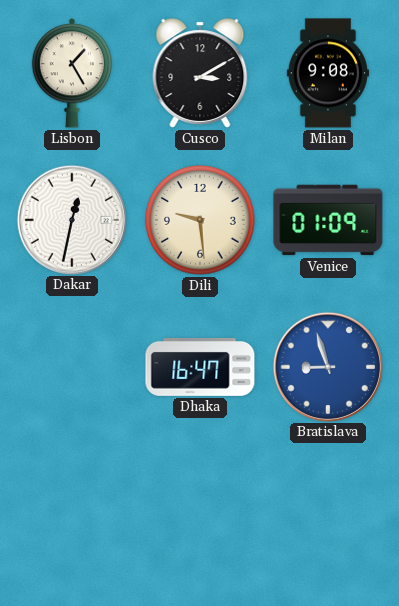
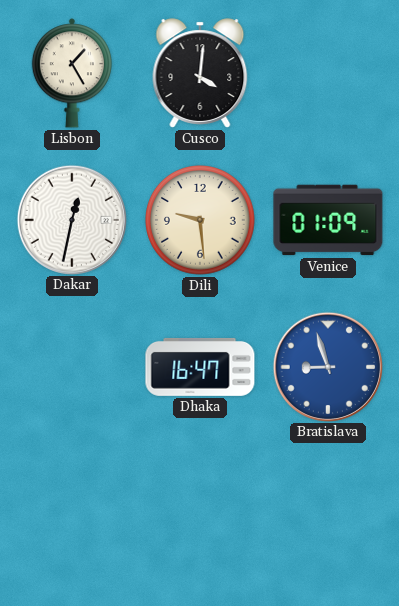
Cusco: 3:10 -> 4:01
Milan: 9:08 -> none
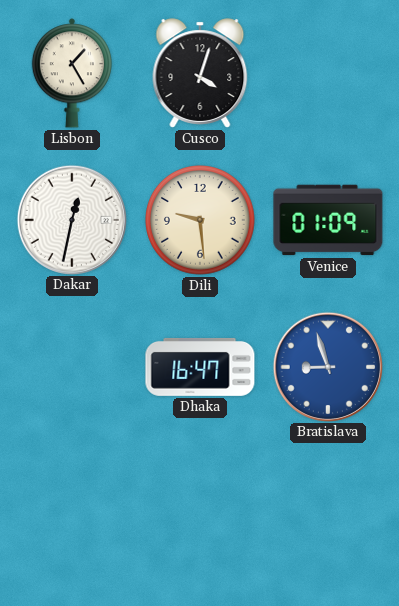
Cusco: 4:01 -> 4:03
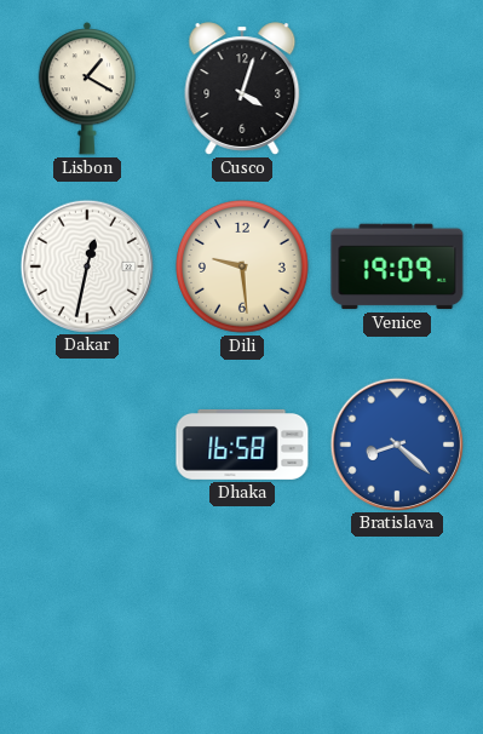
Lisbon: 1:25 -> 1:20
Venice: 01:09 -> 19:09
Dhaka: 16:47 -> 16:58
Bratislava: 8:57 -> 8:22
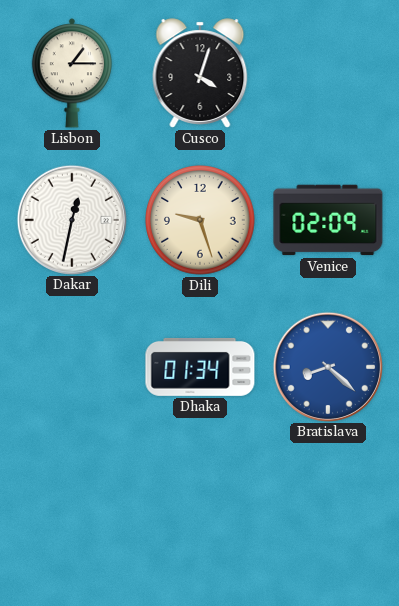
Lisbon: 1:20 -> 1:15
Dili: 9:29 -> 9:27
Venice: 19:09 -> 02:09
Dhaka: 16:58 -> 01:34
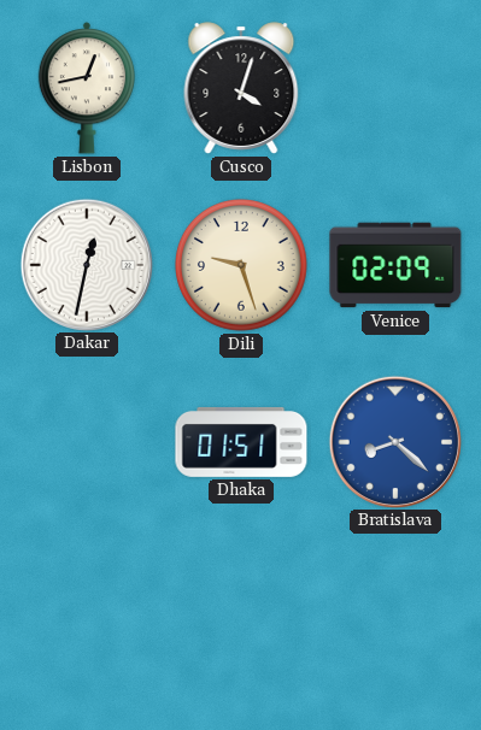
Lisbon: 1:15 -> 12:43
Dhaka: 01:34 -> 01:51
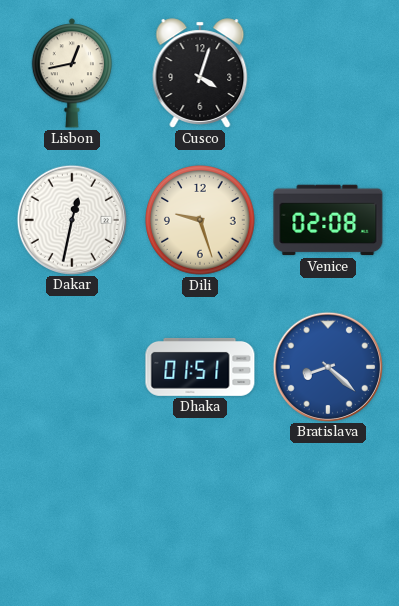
Venice: 02:09 -> 02:08
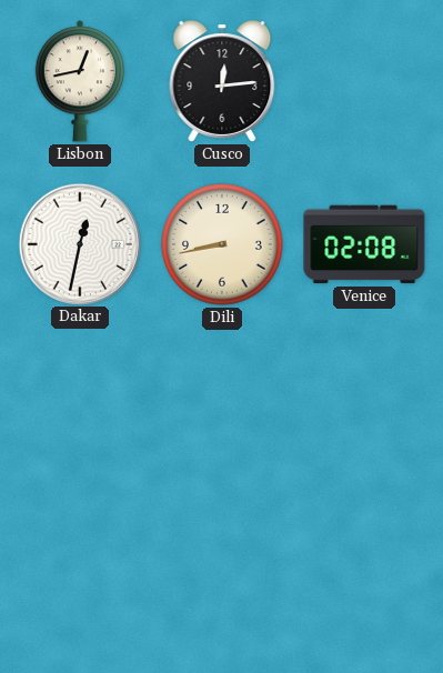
Cusco: 4:03 -> 12:14
Dili: 9:27 -> 8:43
Dhaka: 01:51 -> none
Bratislava: 8:22 -> none
